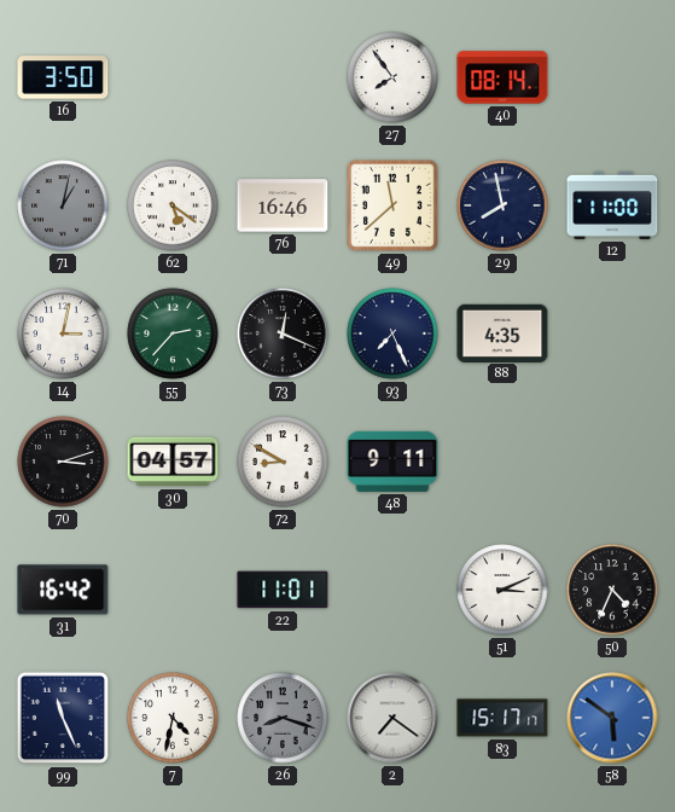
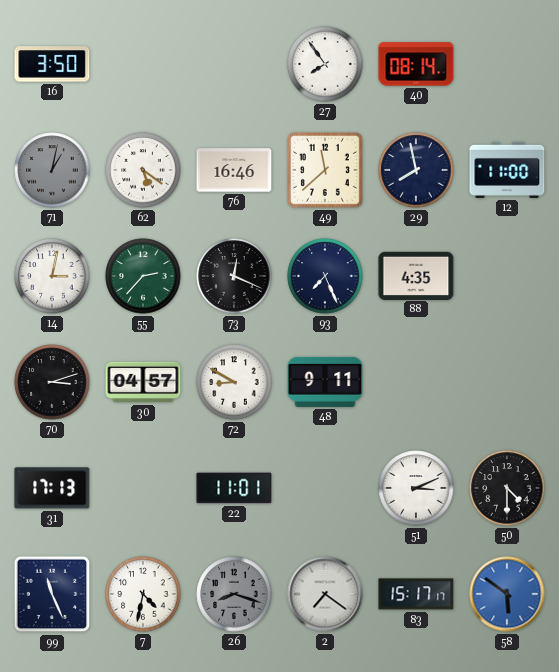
31: 16:42 -> 17:13
50: 4:34 -> 4:30
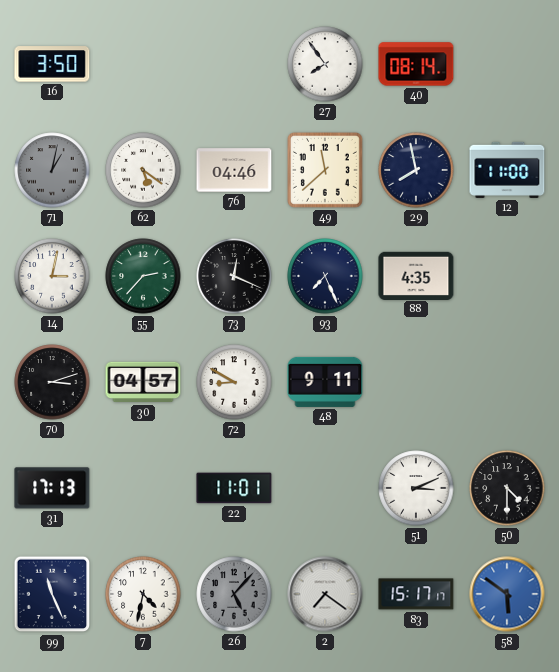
76: 16:46 -> 04:46
26: 8:18 -> 5:07
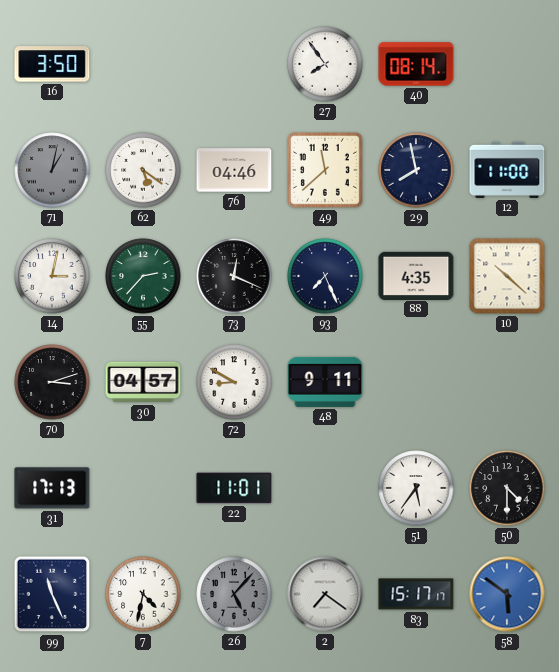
10: none -> 10:22
51: 3:11 -> 5:36
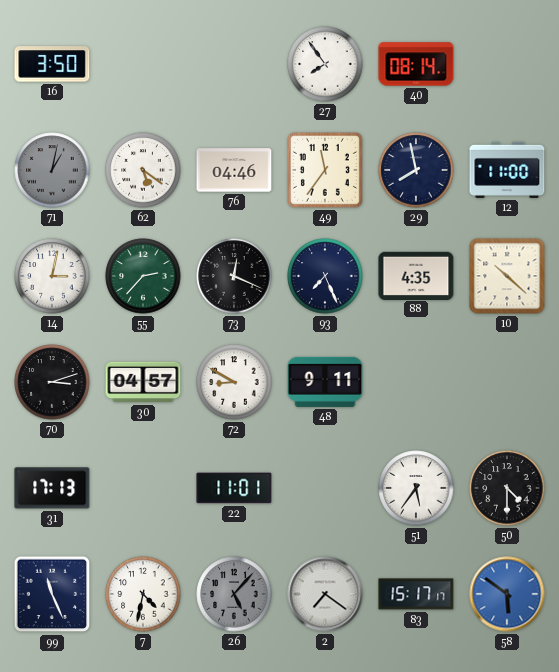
49: 11:38 -> 11:36
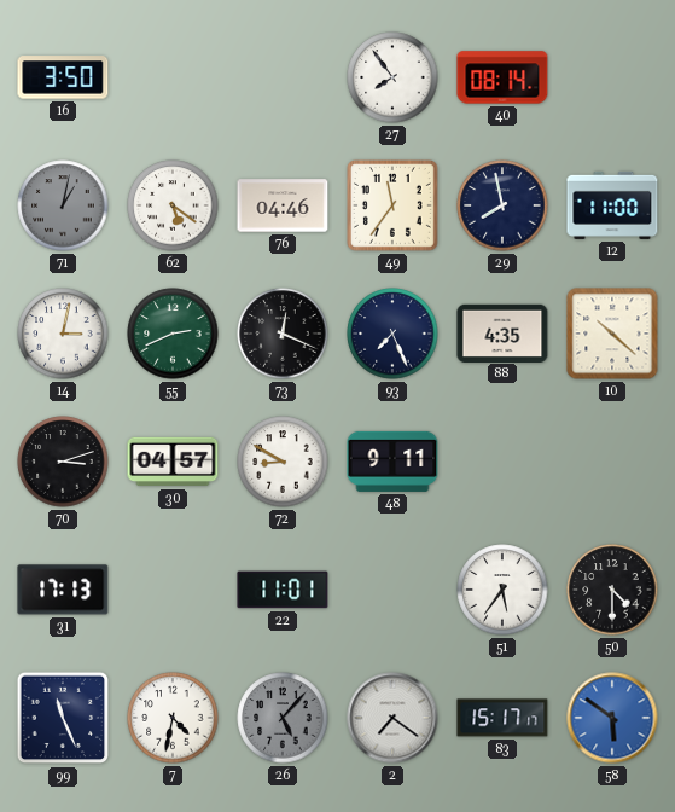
55: 2:37 -> 2:41
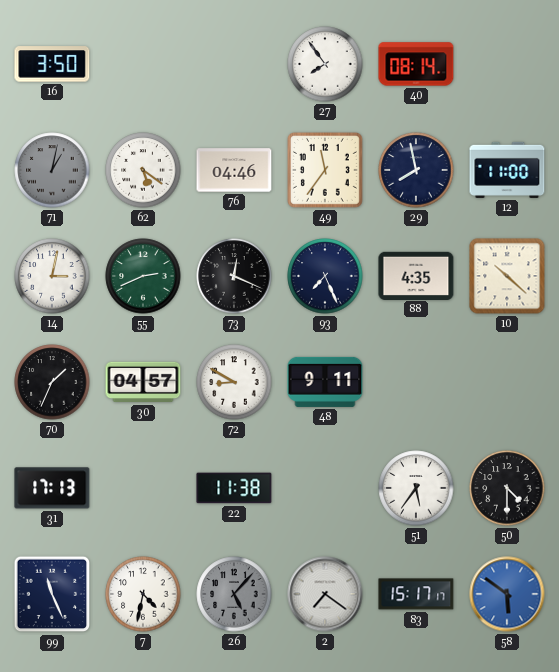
70: 3:12 -> 1:34
22: 11:01 -> 11:38
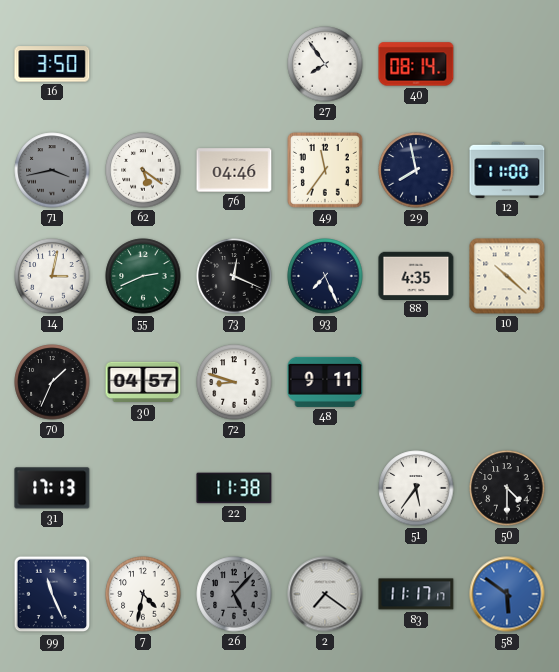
71: 1:02 -> 3:43
72: 8:50 -> 8:48
83: 15:17 -> 11:17
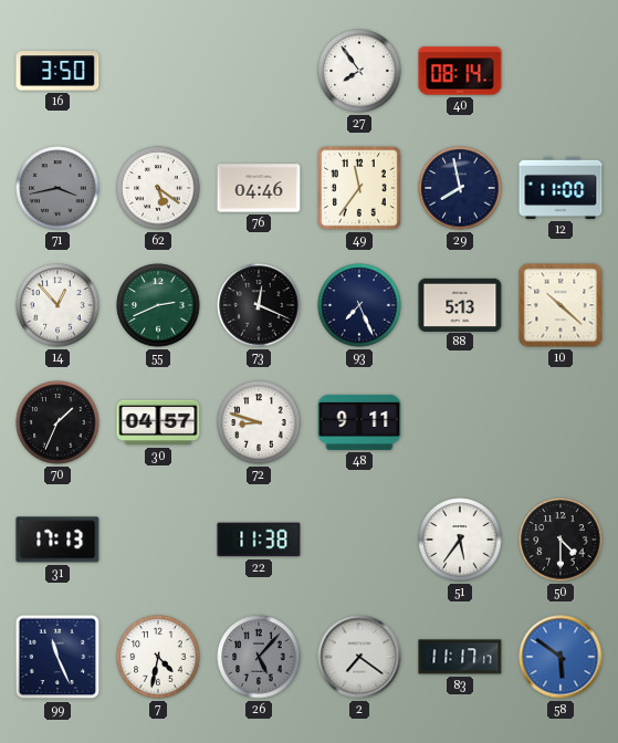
14: 3:02 -> 12:53
88: 4:35 -> 5:13
